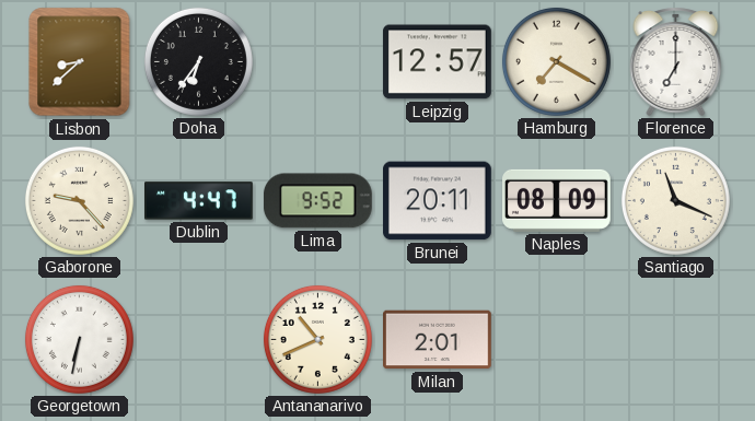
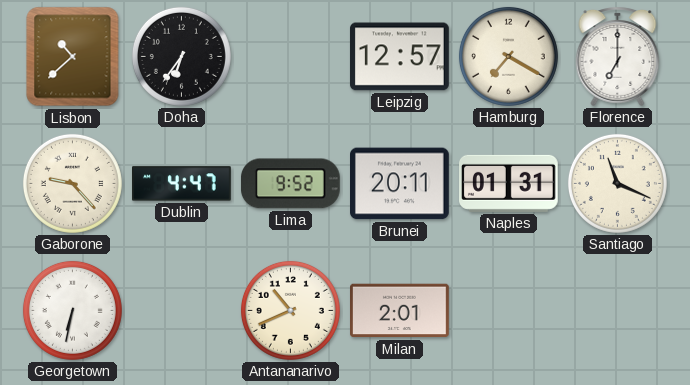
Lisbon: 8:38 -> 10:38
Naples: 08:09 -> 01:31
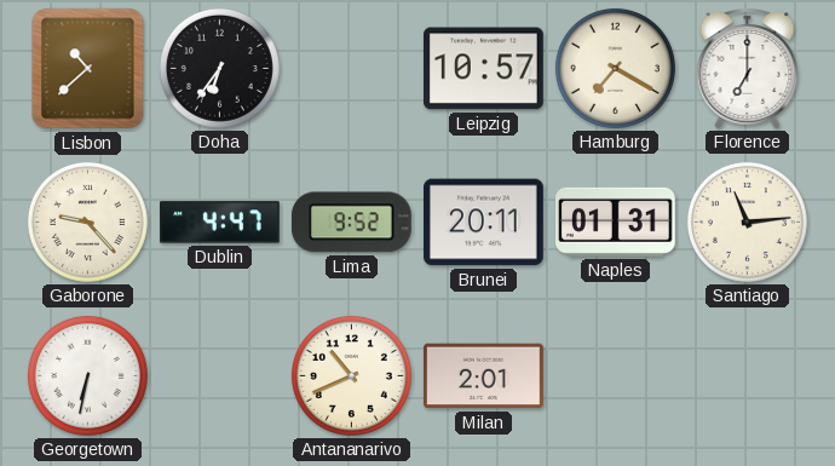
Leipzig: 12:57 -> 10:57
Santiago: 11:19 -> 11:14
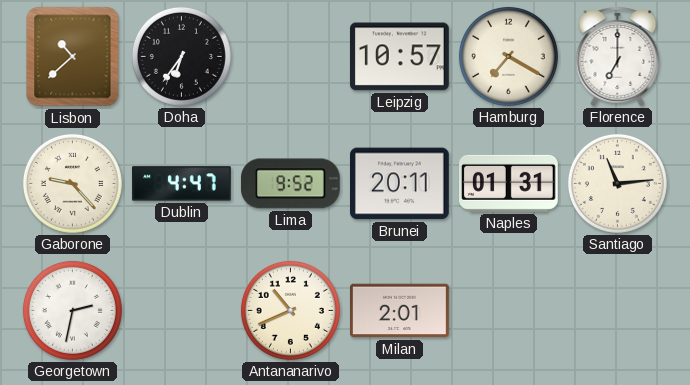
Georgetown: 6:32 -> 2:32
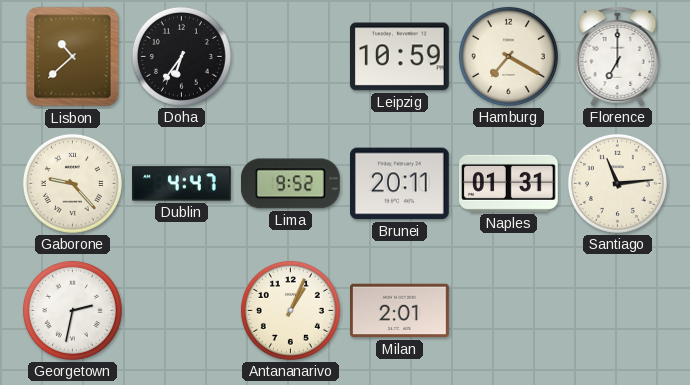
Leipzig: 10:57 -> 10:59
Antananarivo: 10:41 -> 1:04
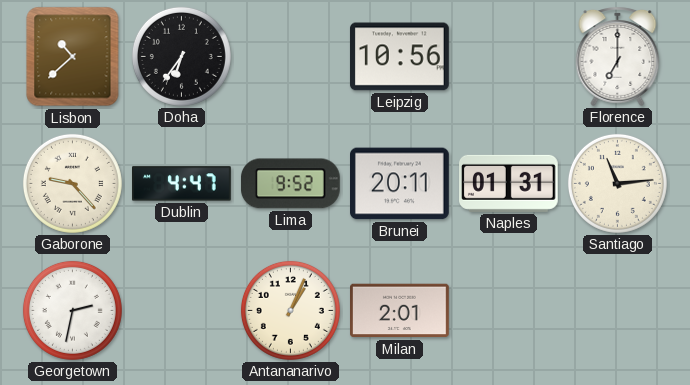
Leipzig: 10:59 -> 10:56
Hamburg: 7:20 -> none
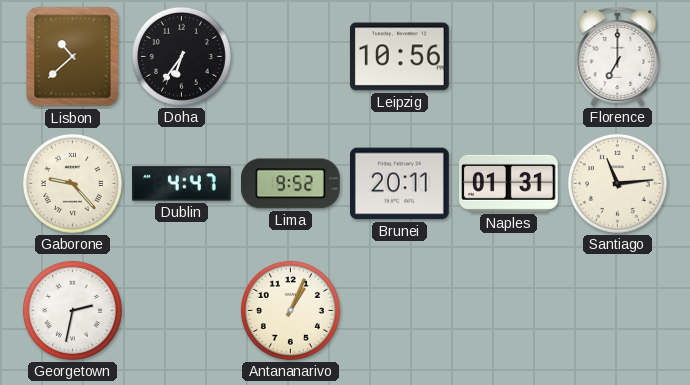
Milan: 2:01 -> none
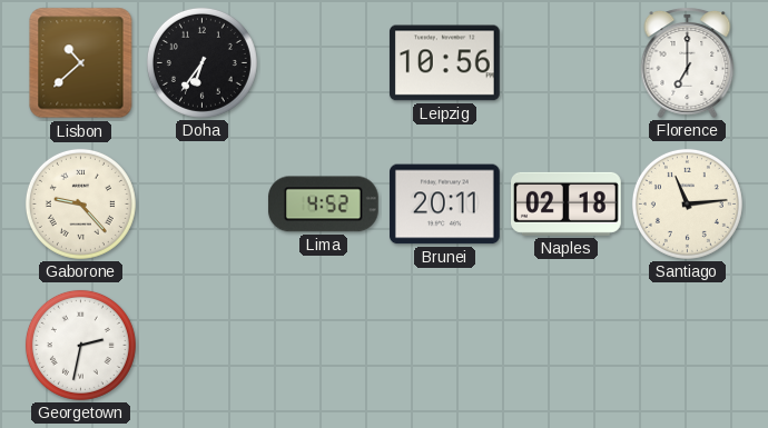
Dublin: 4:47 -> none
Lima: 9:52 -> 4:52
Naples: 01:31 -> 02:18
Antananarivo: 1:04 -> none
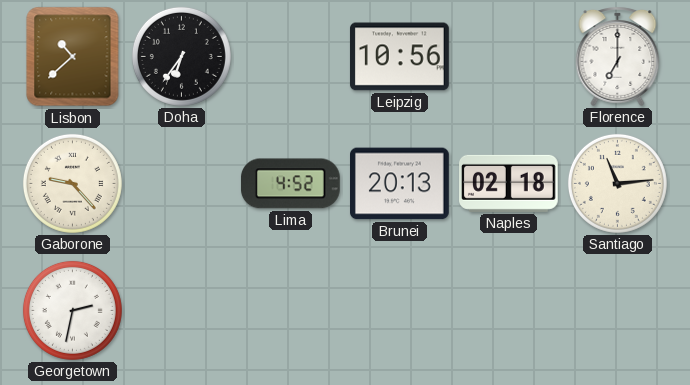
Brunei: 20:11 -> 20:13
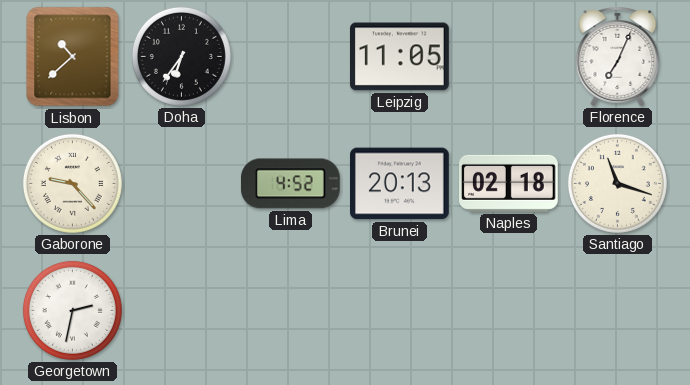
Leipzig: 10:56 -> 11:05
Florence: 7:00 -> 7:04
Santiago: 11:14 -> 11:18
